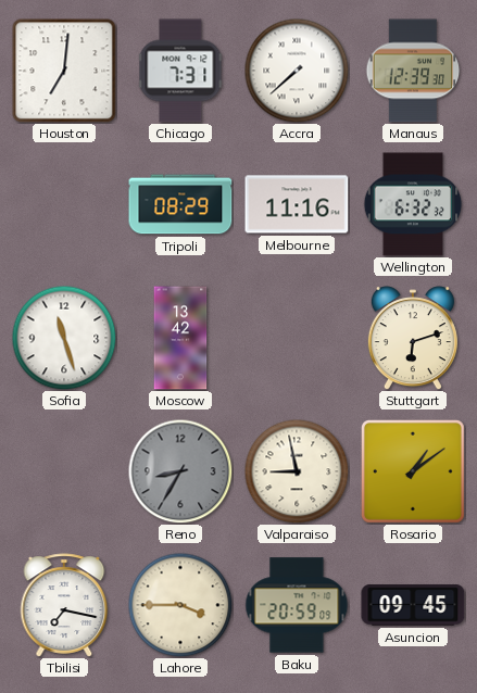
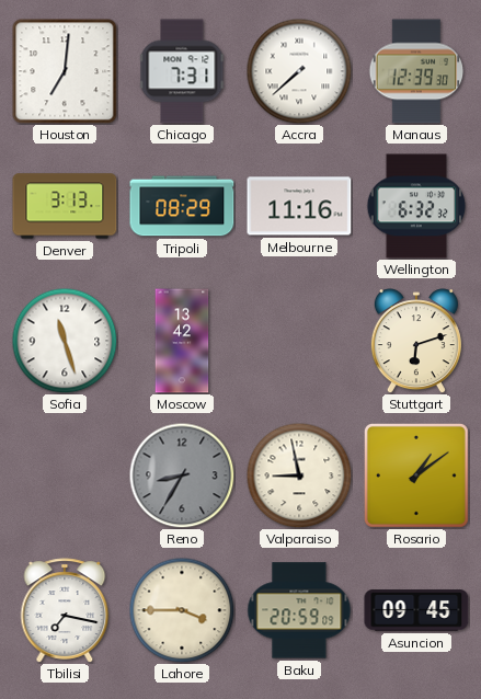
Denver: none -> 3:13
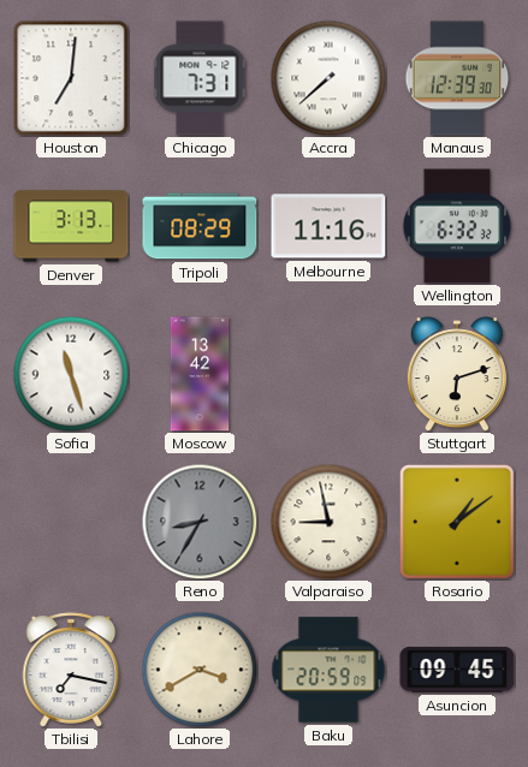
Lahore: 3:45 -> 3:40
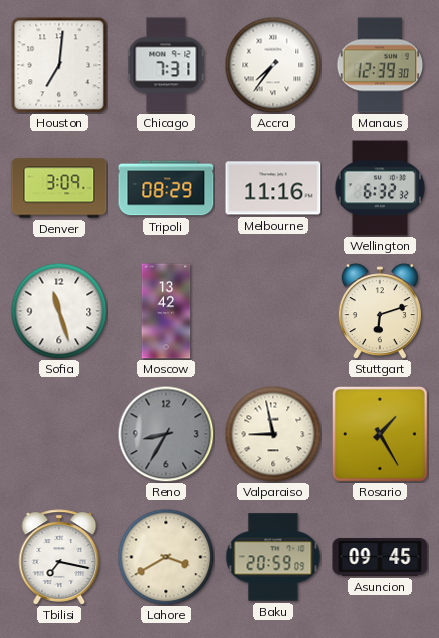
Accra: 7:38 -> 7:36
Denver: 3:13 -> 3:09
Rosario: 1:09 -> 1:25
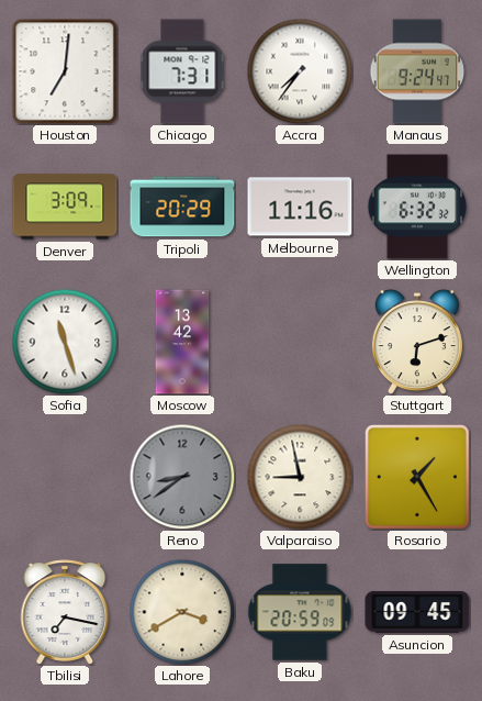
Manaus: 12:39 -> 9:24
Tripoli: 08:29 -> 20:29
Reno: 8:35 -> 8:39
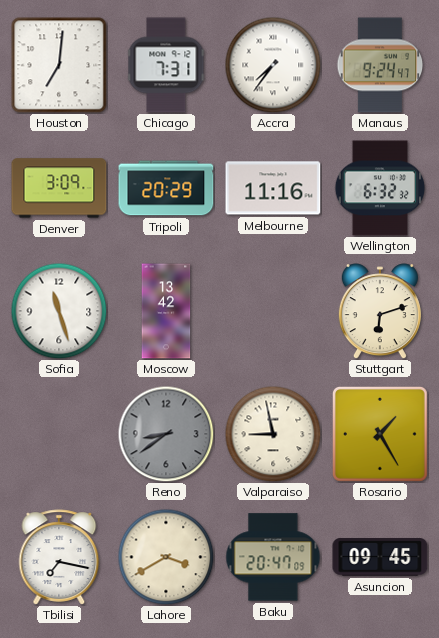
Baku: 20:59 -> 20:47
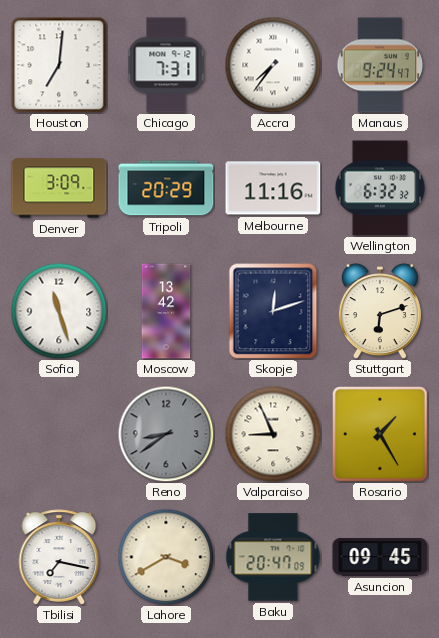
Skopje: none -> 12:12
Valparaiso: 8:58 -> 8:56
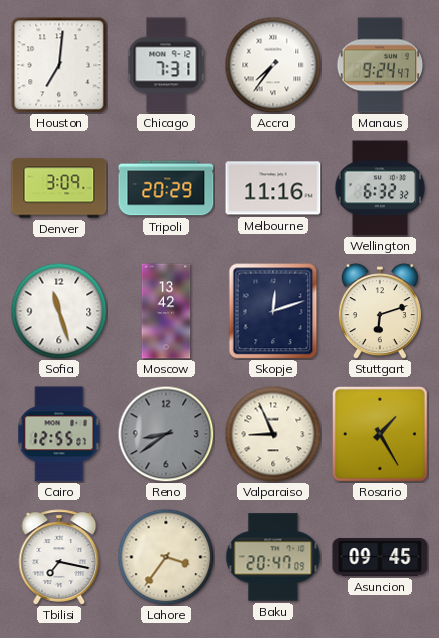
Cairo: none -> 12:55
Lahore: 3:40 -> 3:36
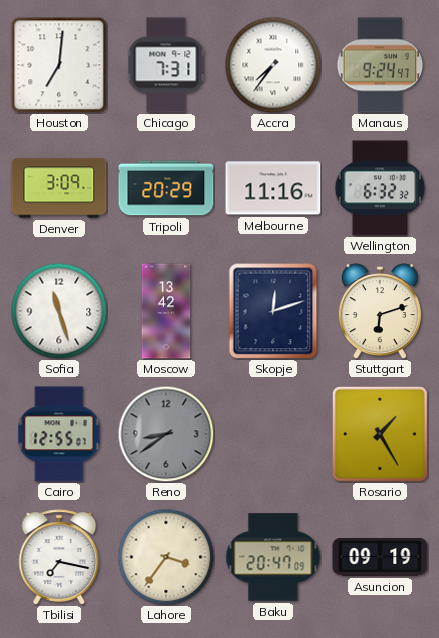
Valparaiso: 8:56 -> none
Asuncion: 09:45 -> 09:19
